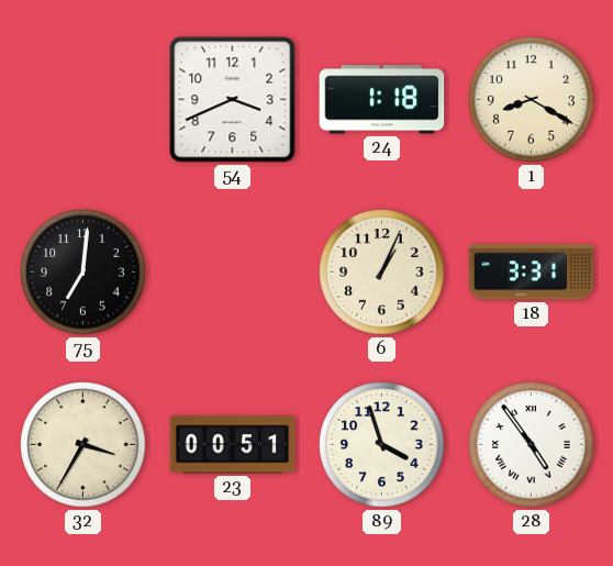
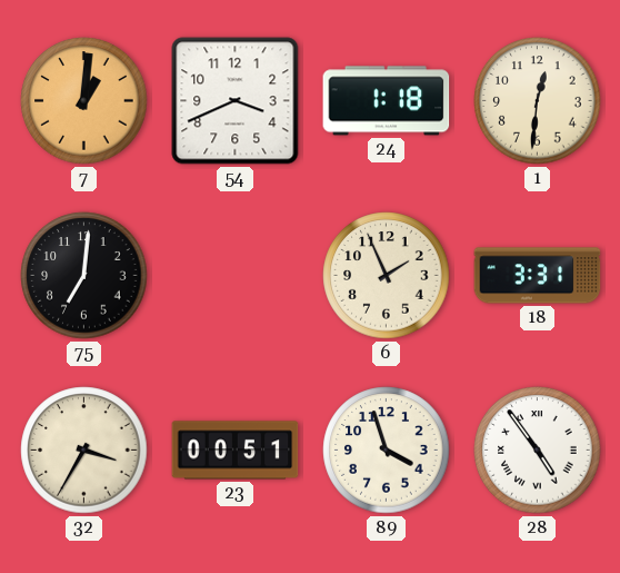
7: none -> 1:01
1: 8:20 -> 12:31
6: 1:04 -> 1:56
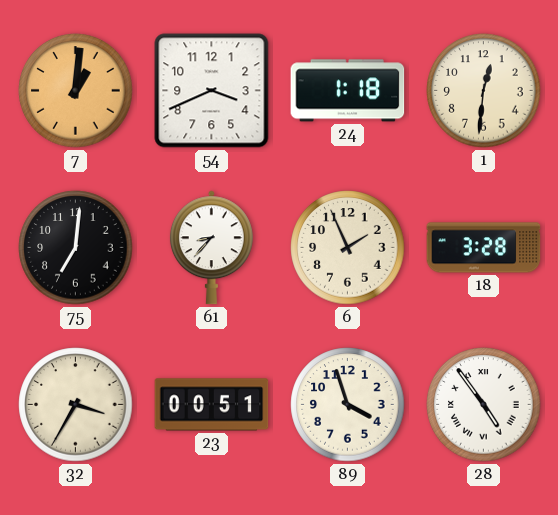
61: none -> 8:37
18: 3:31 -> 3:28
